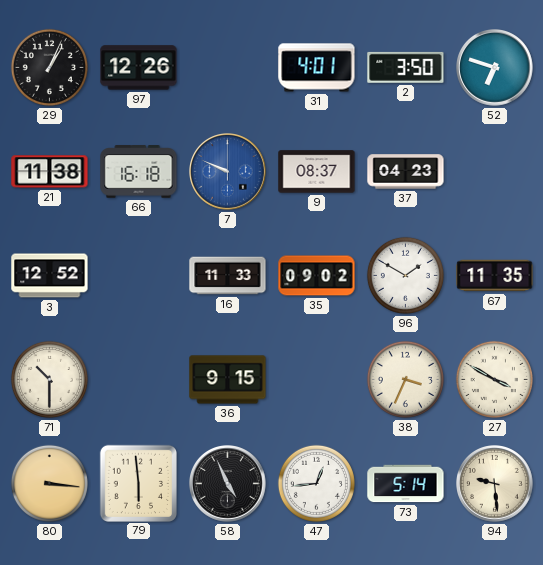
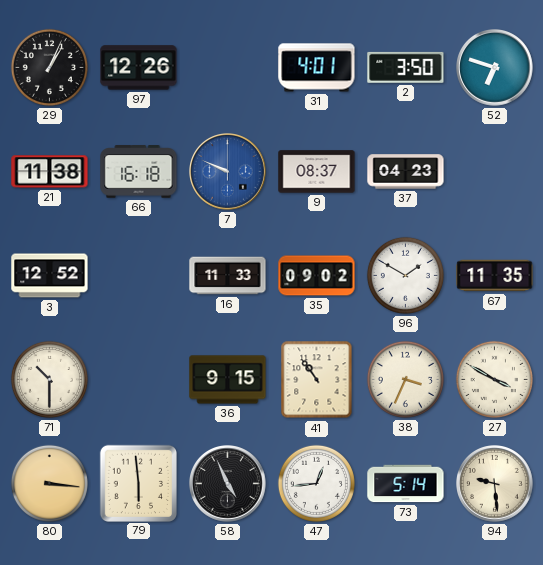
41: none -> 10:54
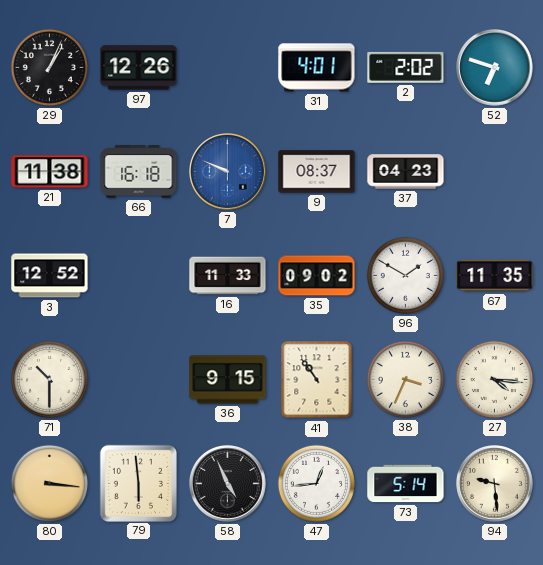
2: 3:50 -> 2:02
27: 3:50 -> 4:16
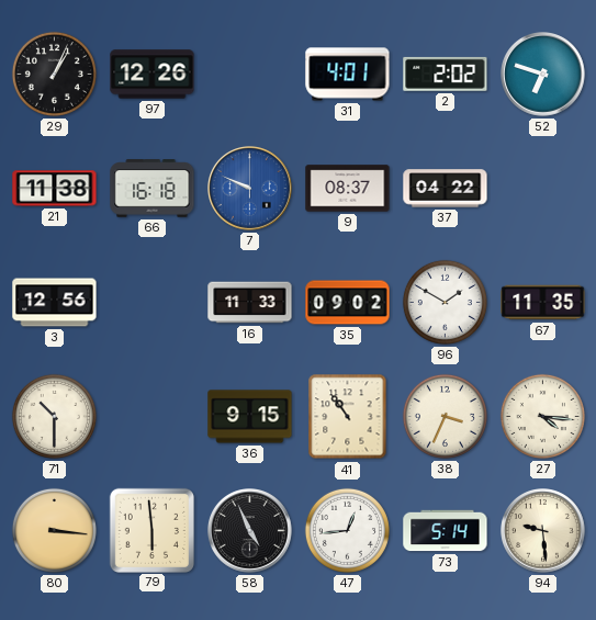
37: 04:23 -> 04:22
3: 12:52 -> 12:56
